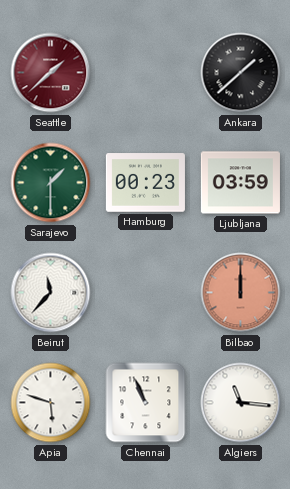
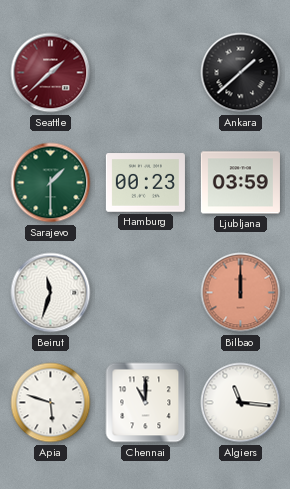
Beirut: 11:37 -> 11:33
Chennai: 10:56 -> 11:00
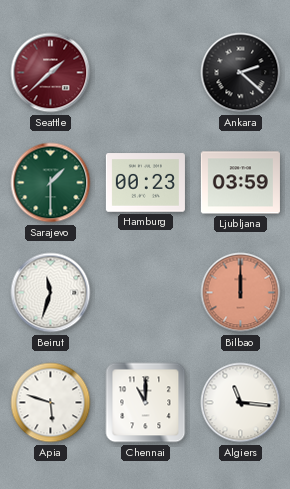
Ankara: 1:38 -> 2:22
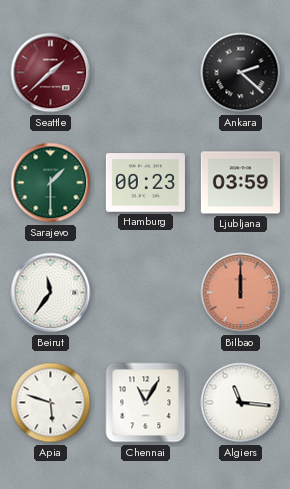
Beirut: 11:33 -> 11:36
Chennai: 11:00 -> 11:05
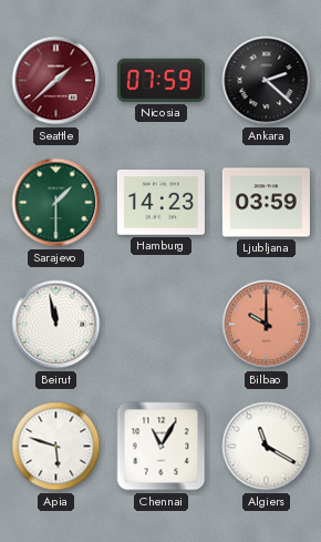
Nicosia: none -> 07:59
Hamburg: 00:23 -> 14:23
Beirut: 11:36 -> 11:58
Bilbao: 12:00 -> 10:00
Algiers: 11:16 -> 11:20
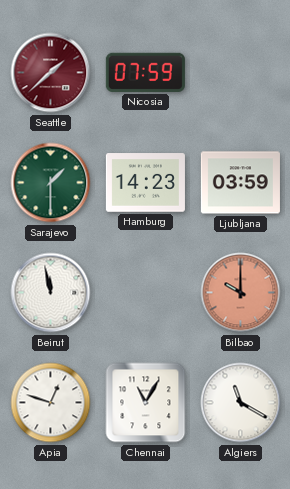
Ankara: 2:22 -> none
Apia: 5:48 -> 12:48
